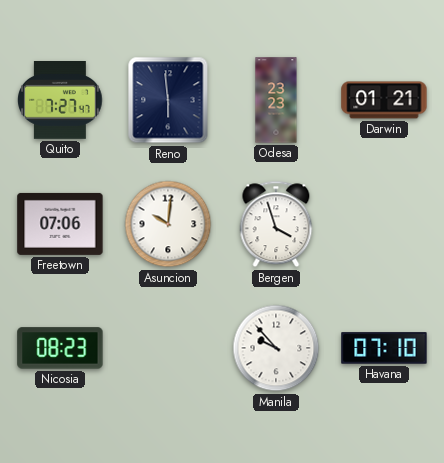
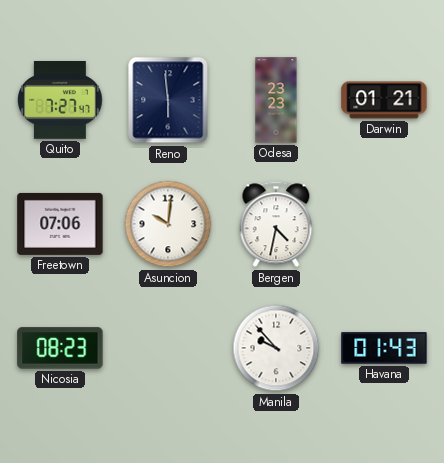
Bergen: 3:57 -> 4:32
Havana: 07:10 -> 01:43
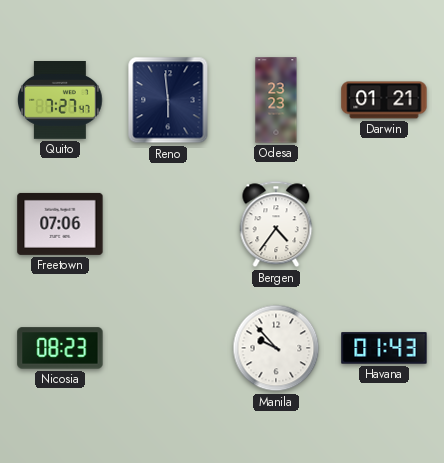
Asuncion: 10:01 -> none
Bergen: 4:32 -> 4:36
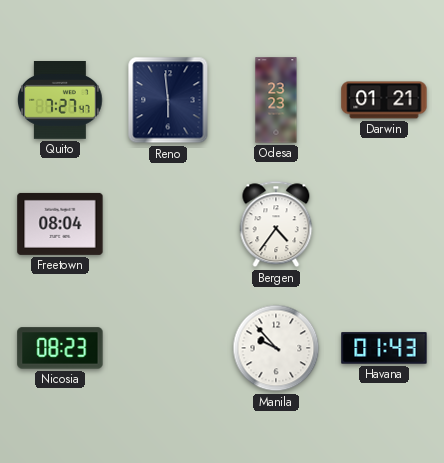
Freetown: 07:06 -> 08:04
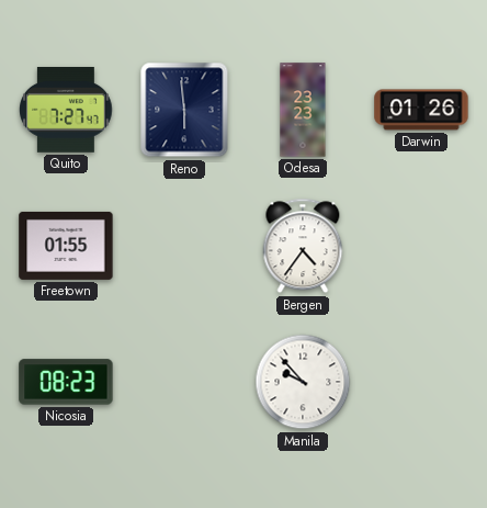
Darwin: 01:21 -> 01:26
Freetown: 08:04 -> 01:55
Havana: 01:43 -> none
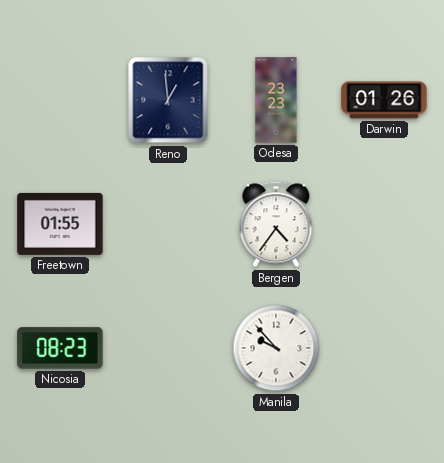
Quito: 7:27 -> none
Reno: 5:59 -> 12:59
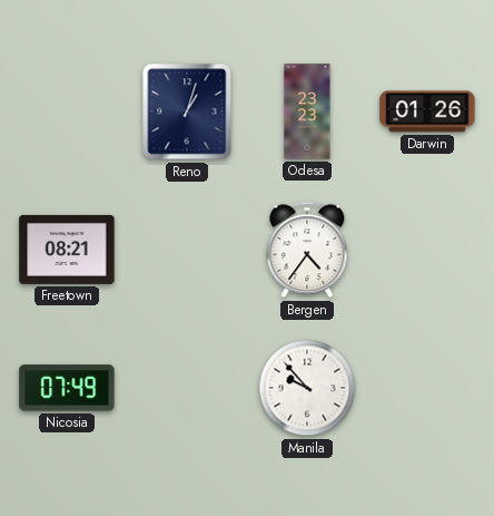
Reno: 12:59 -> 1:03
Freetown: 01:55 -> 08:21
Nicosia: 08:23 -> 07:49
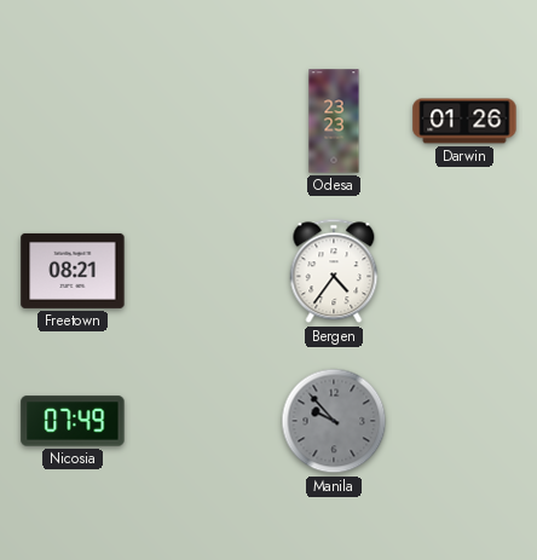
Reno: 1:03 -> none
Manila dial: white -> grey
